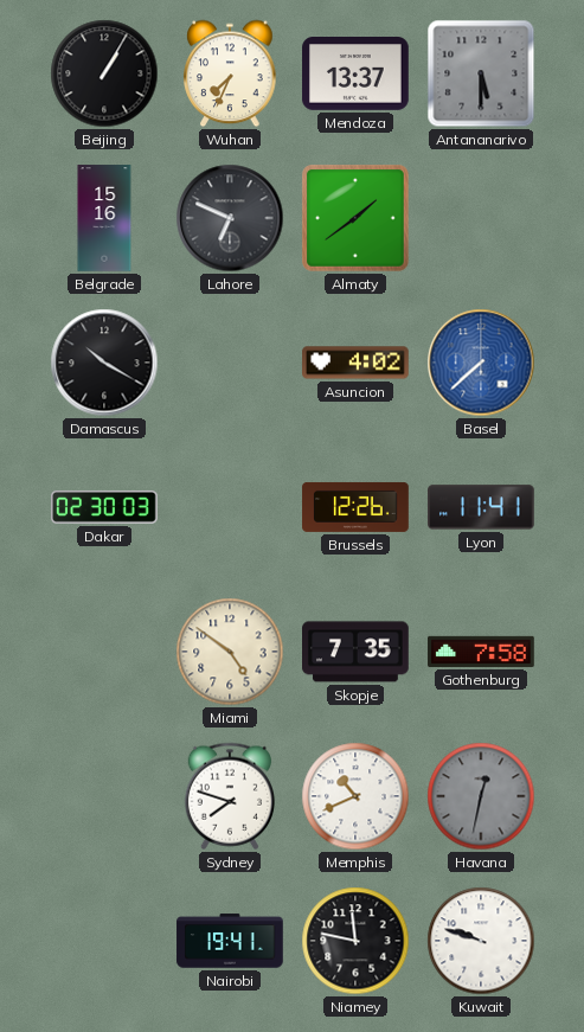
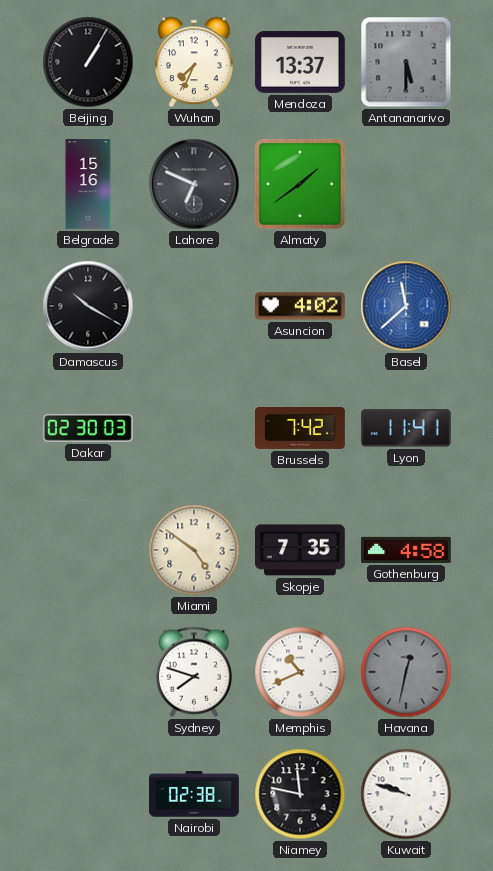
Basel: 7:38 -> 11:38
Brussels: 12:26 -> 7:42
Gothenburg: 7:58 -> 4:58
Nairobi: 19:41 -> 02:38
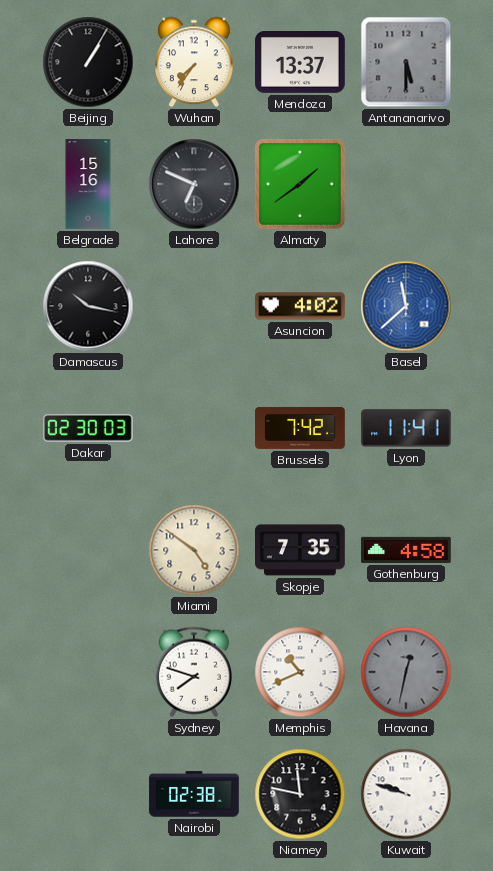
Wuhan: 7:34 -> 7:36
Damascus: 10:20 -> 10:17
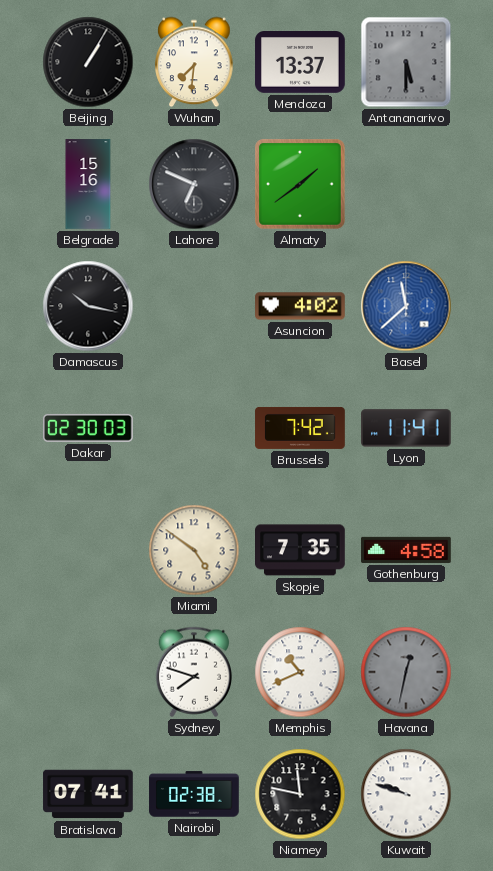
Wuhan: 7:36 -> 7:31
Bratislava: none -> 07:41
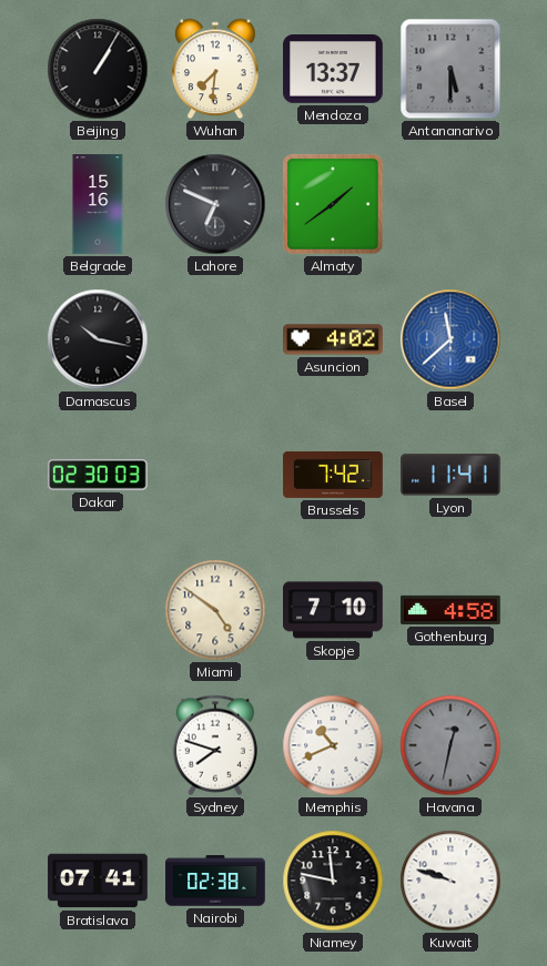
Skopje: 7:35 -> 7:10
